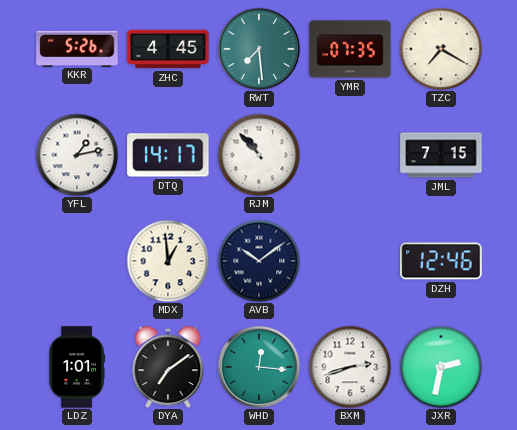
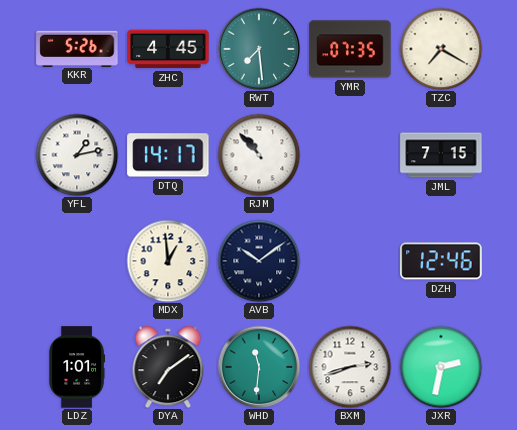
WHD: 12:16 -> 11:31
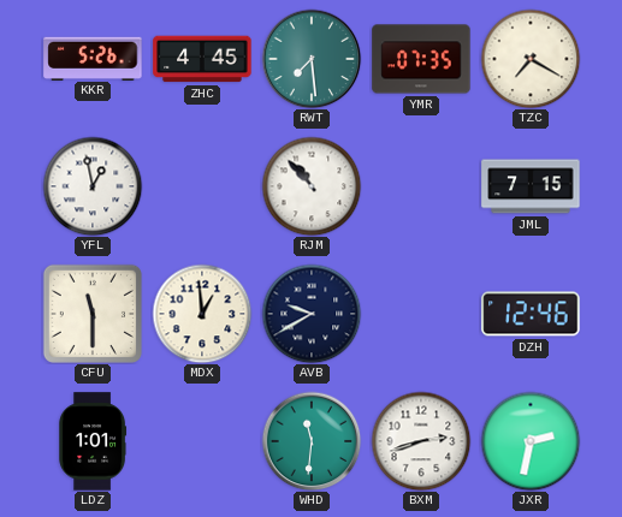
YFL: 1:13 -> 12:58
DTQ: 14:17 -> none
CFU: none -> 11:30
AVB: 10:09 -> 9:40
DYA: 7:09 -> none
